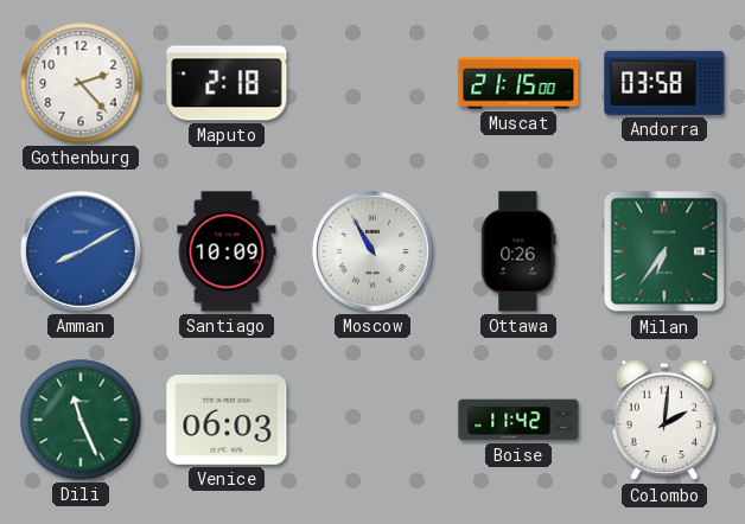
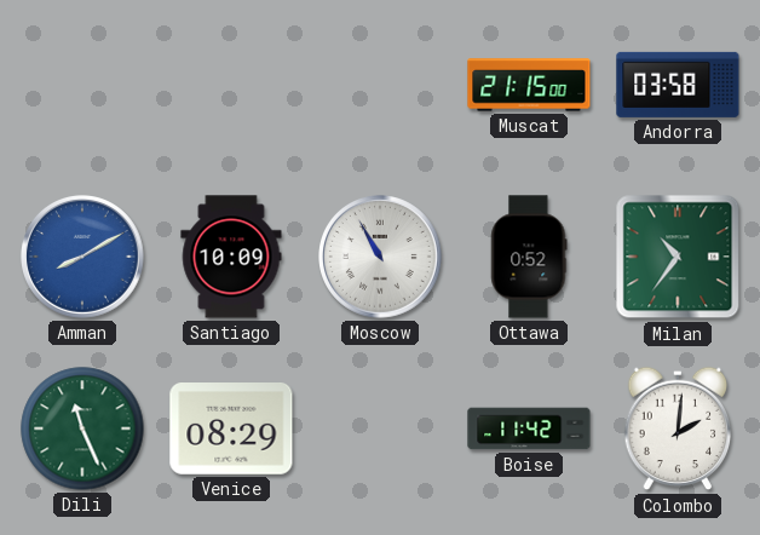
Gothenburg: 2:23 -> none
Maputo: 2:18 -> none
Ottawa: 0:26 -> 0:52
Milan: 6:36 -> 10:36
Venice: 06:03 -> 08:29
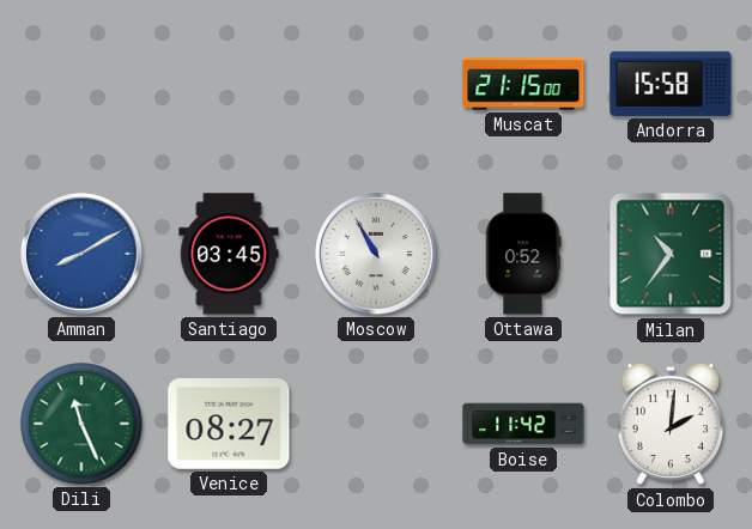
Andorra: 03:58 -> 15:58
Santiago: 10:09 -> 03:45
Venice: 08:29 -> 08:27
